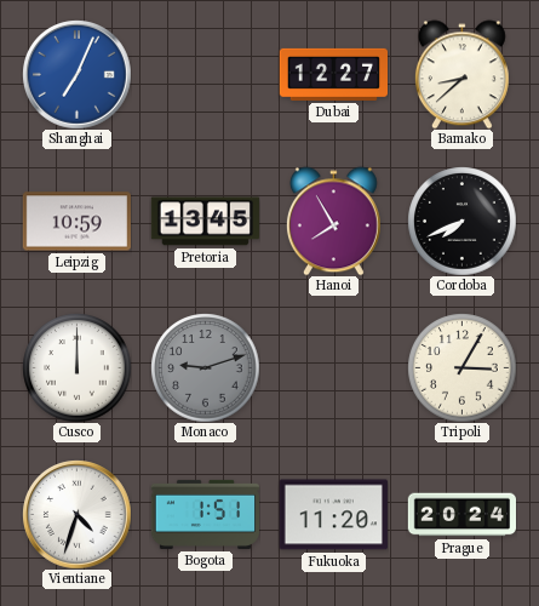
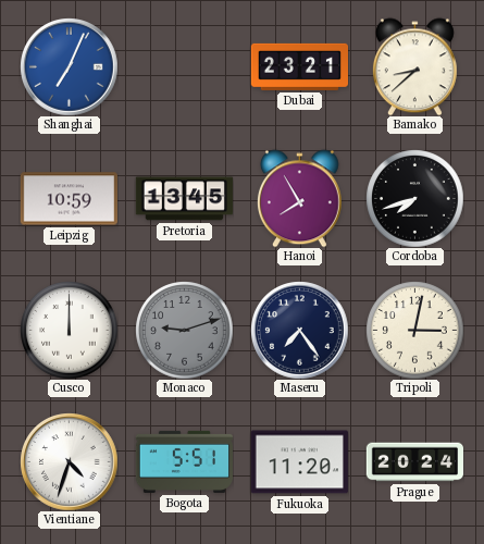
Dubai: 12:27 -> 23:21
Cordoba: 7:41 -> 7:42
Maseru: none -> 7:24
Tripoli: 3:05 -> 3:02
Bogota: 1:51 -> 5:51
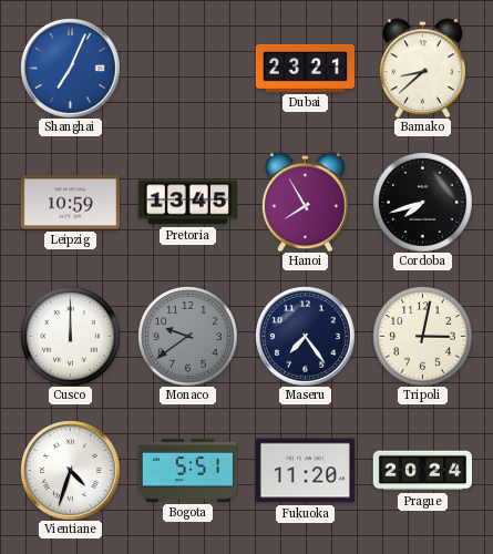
Monaco: 9:12 -> 9:39
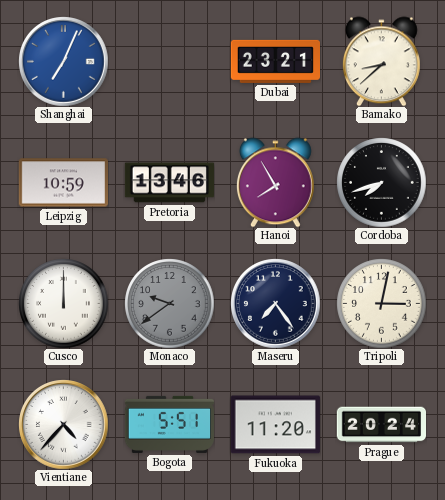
Pretoria: 13:45 -> 13:46
Vientiane: 4:33 -> 4:37
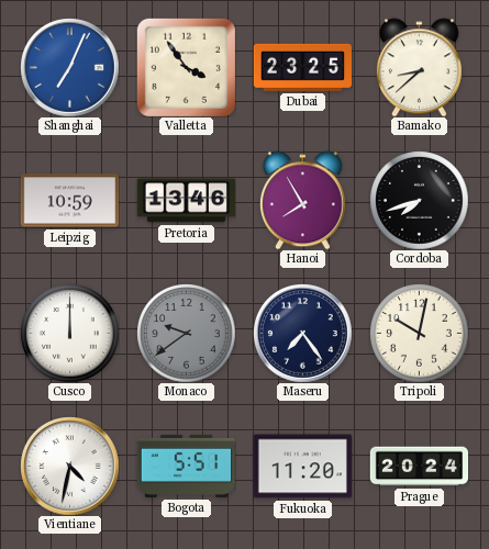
Valletta: none -> 3:54
Dubai: 23:21 -> 23:25
Tripoli: 3:02 -> 10:02
Vientiane: 4:37 -> 4:32
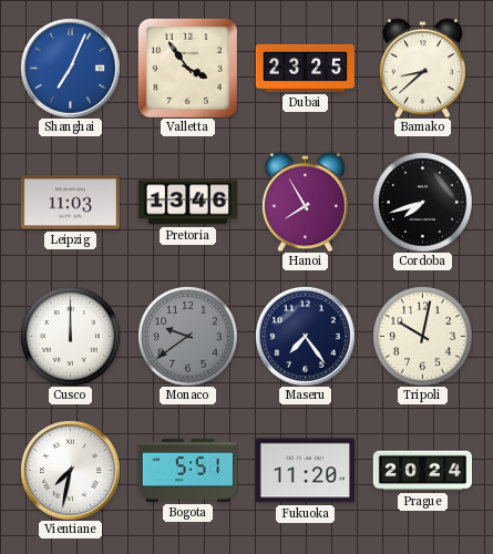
Leipzig: 10:59 -> 11:03
Vientiane: 4:32 -> 7:32
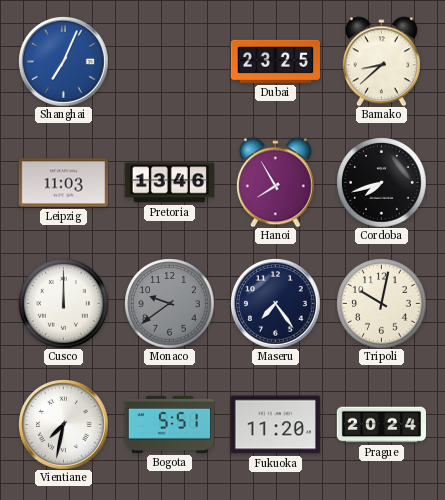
Valletta: 3:54 -> none
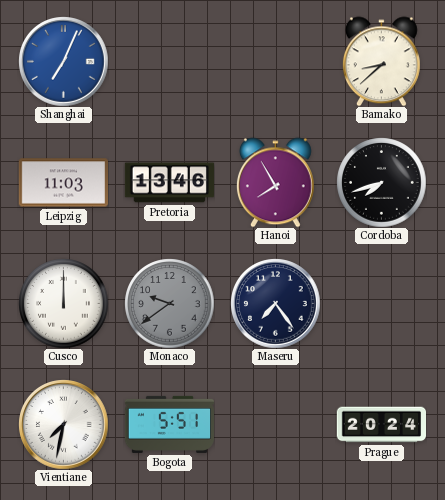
Dubai: 23:25 -> none
Tripoli: 10:02 -> none
Fukuoka: 11:20 -> none
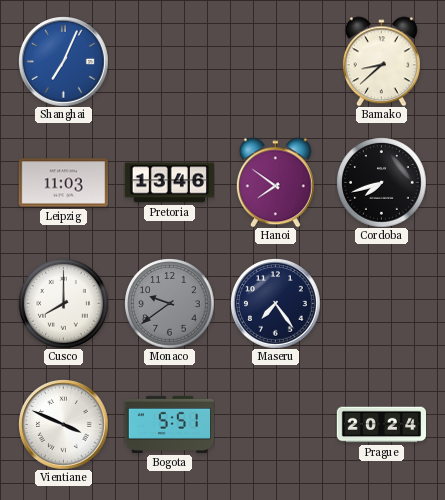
Hanoi: 7:55 -> 7:51
Cusco: 12:00 -> 8:00
Vientiane: 7:32 -> 3:49
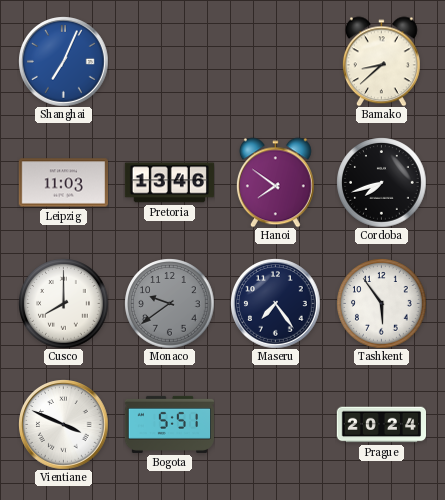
Tashkent: none -> 5:54
